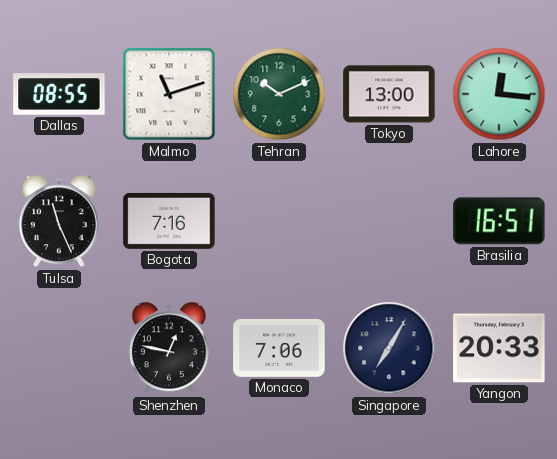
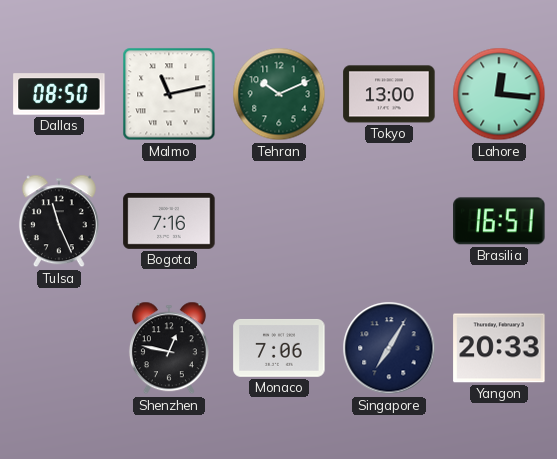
Dallas: 08:55 -> 08:50
Malmo: 11:12 -> 11:13
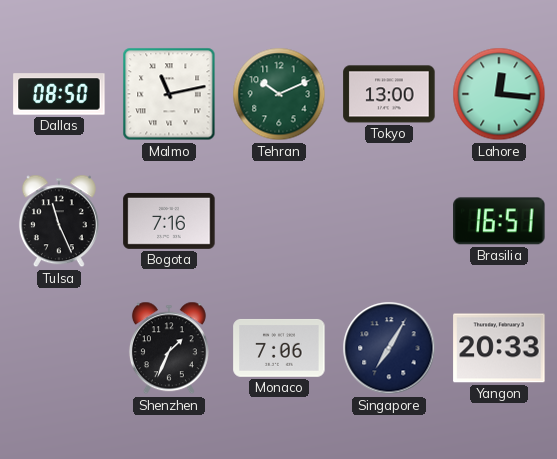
Shenzhen: 12:47 -> 1:34
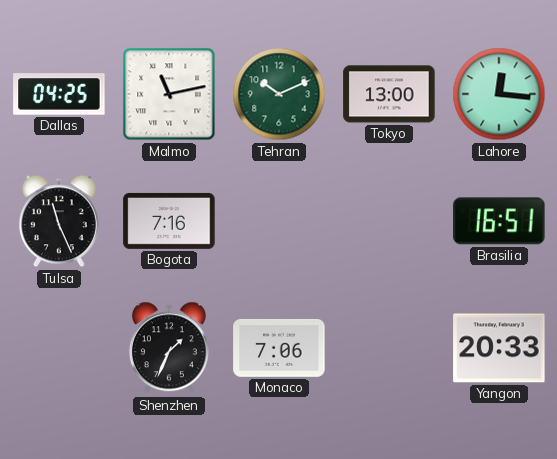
Dallas: 08:50 -> 04:25
Singapore: 7:05 -> none
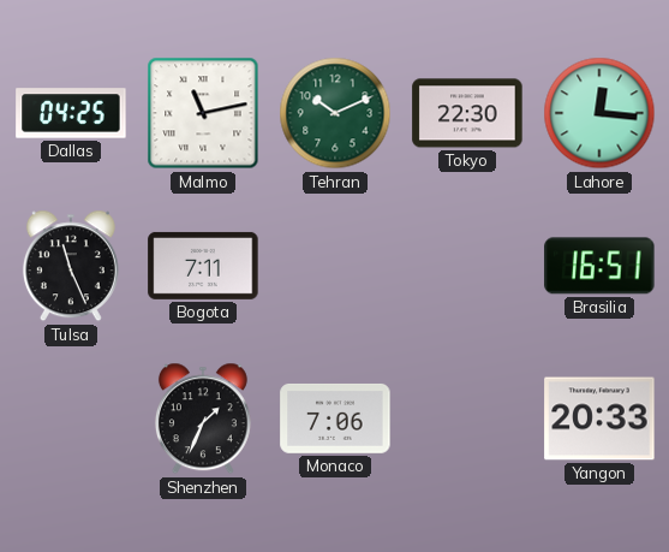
Tokyo: 13:00 -> 22:30
Bogota: 7:16 -> 7:11
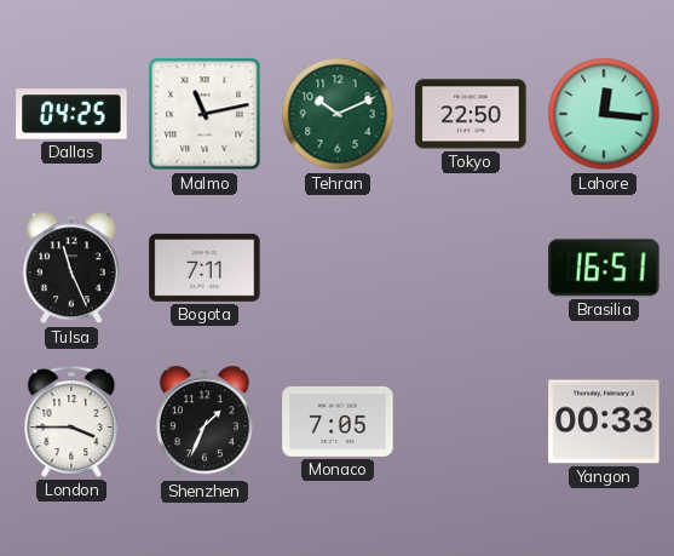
Tokyo: 22:30 -> 22:50
London: none -> 3:45
Monaco: 7:06 -> 7:05
Yangon: 20:33 -> 00:33
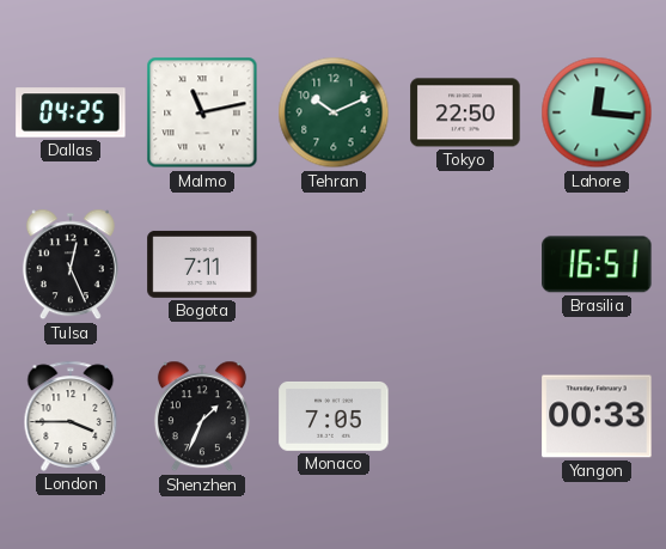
Tulsa: 11:26 -> 12:26
